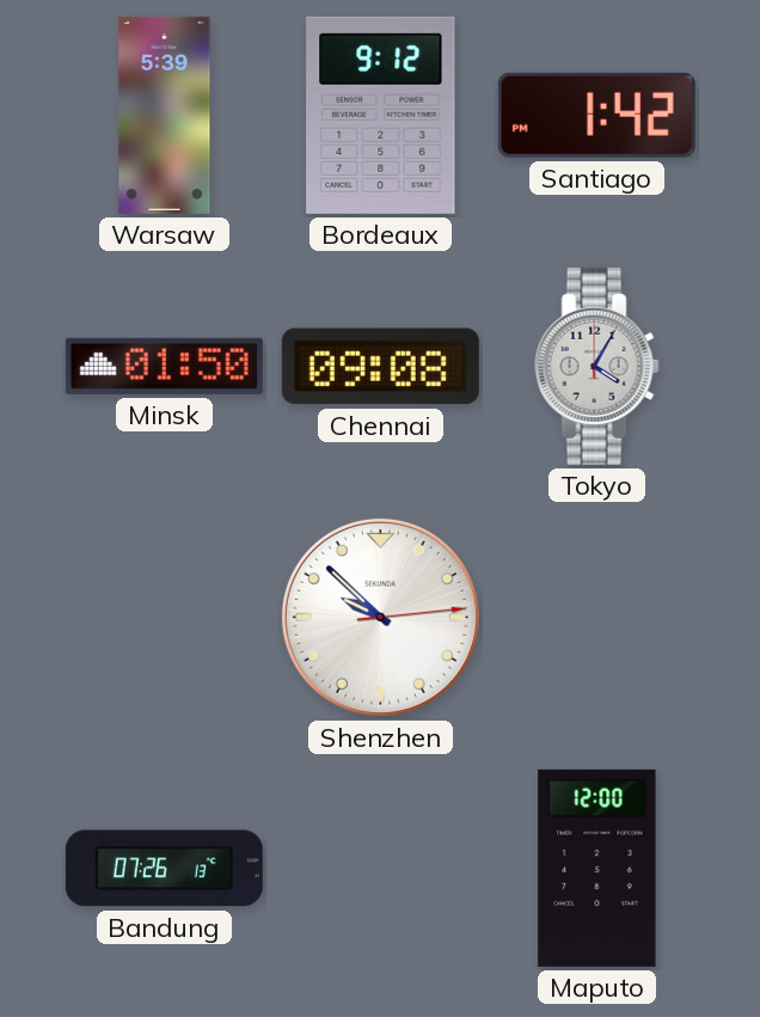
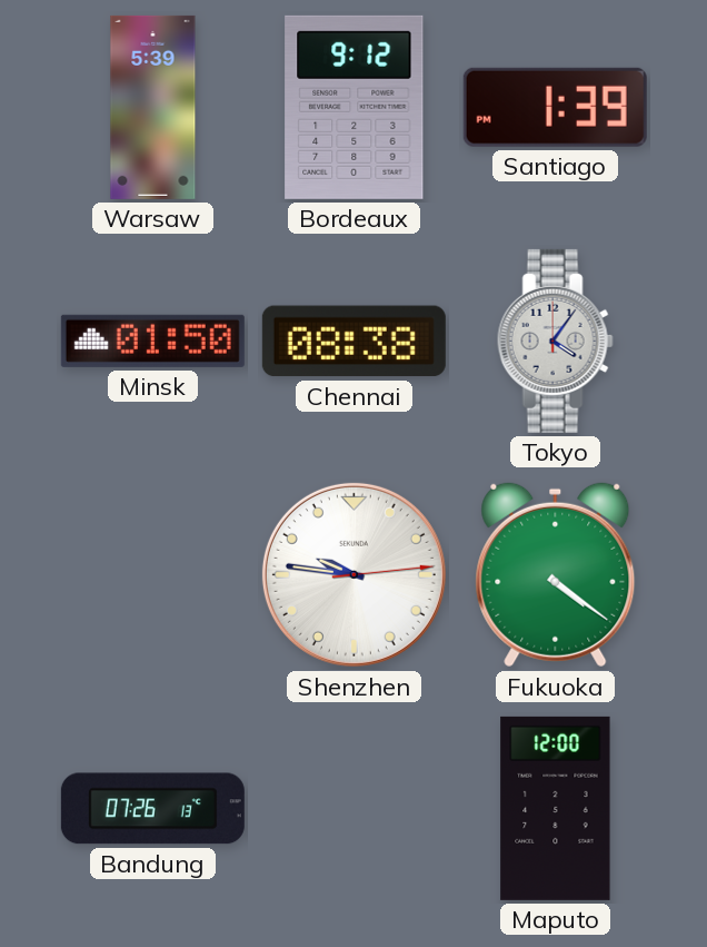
Santiago: 1:42 -> 1:39
Chennai: 09:08 -> 08:38
Tokyo: 4:05 -> 4:06
Shenzhen: 9:52 -> 9:46
Fukuoka: none -> 4:21
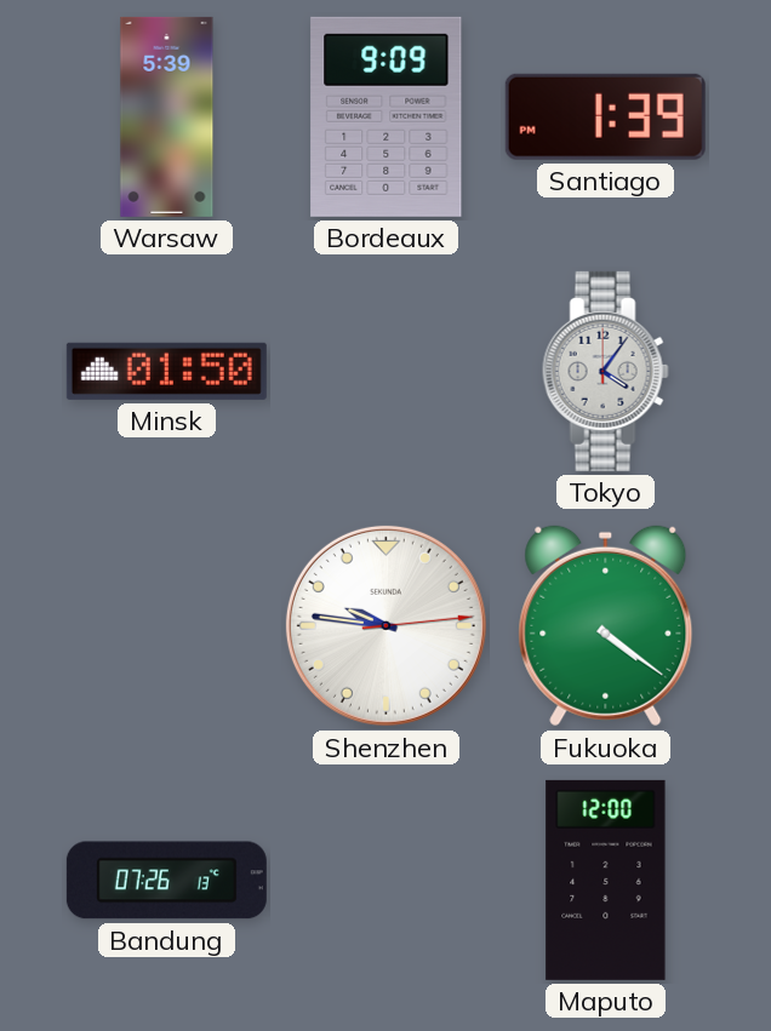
Bordeaux: 9:12 -> 9:09
Chennai: 08:38 -> none
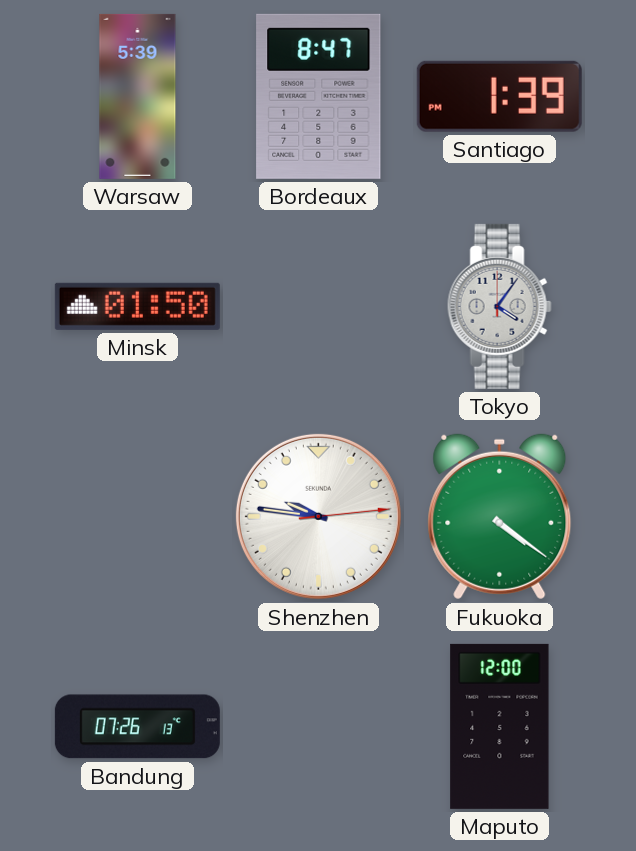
Bordeaux: 9:09 -> 8:47
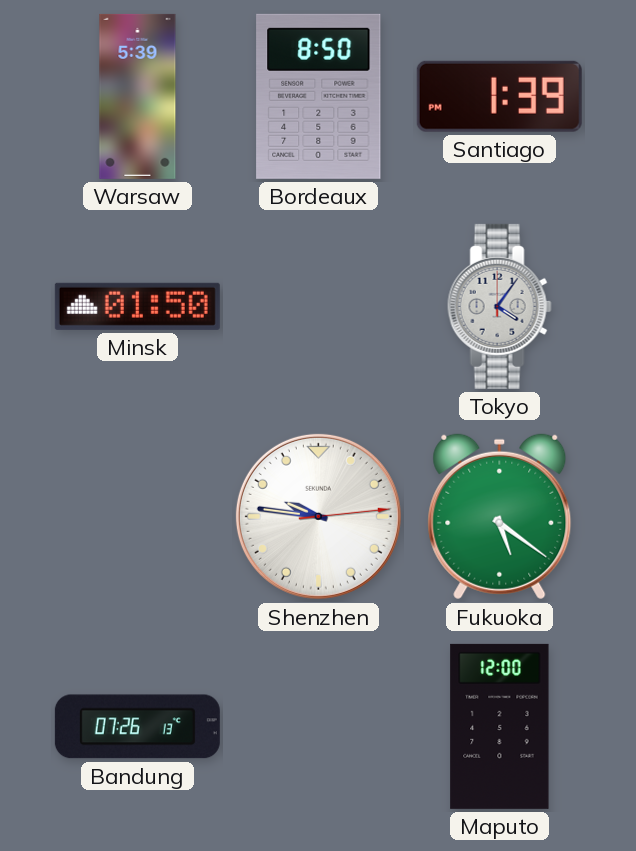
Bordeaux: 8:47 -> 8:50
Fukuoka: 4:21 -> 5:21
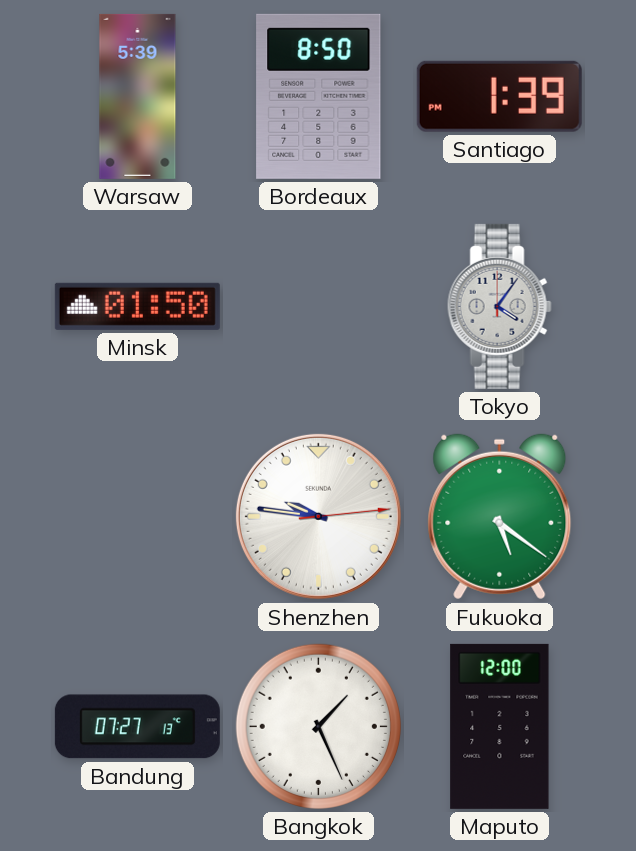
Bandung: 07:26 -> 07:27
Bangkok: none -> 1:26
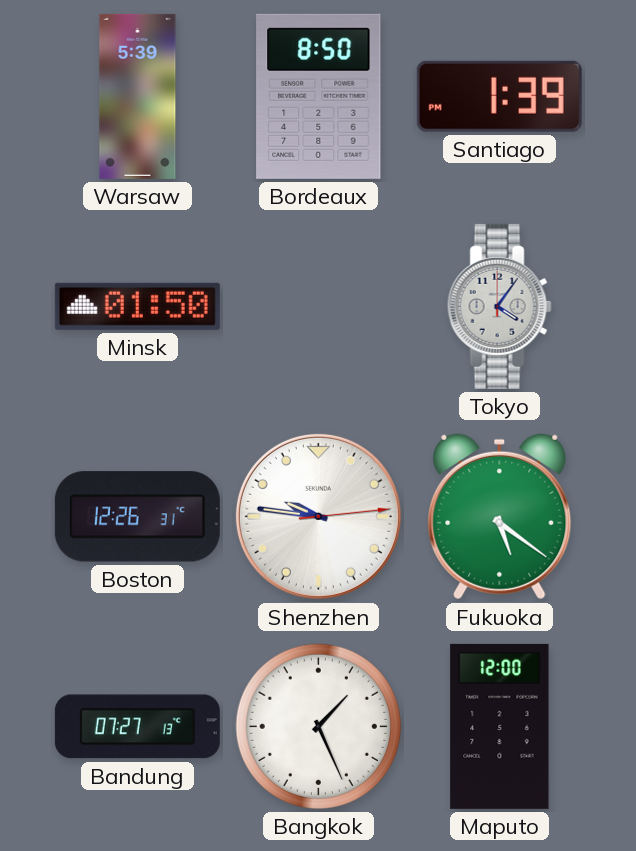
Boston: none -> 12:26
